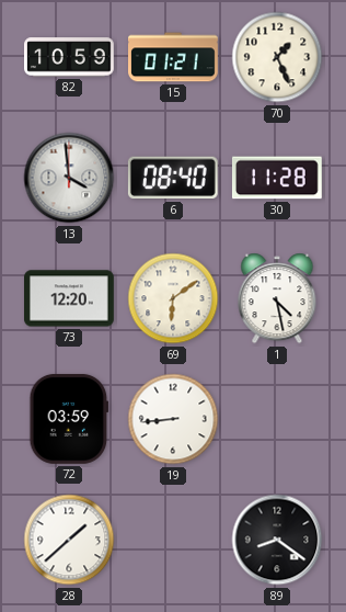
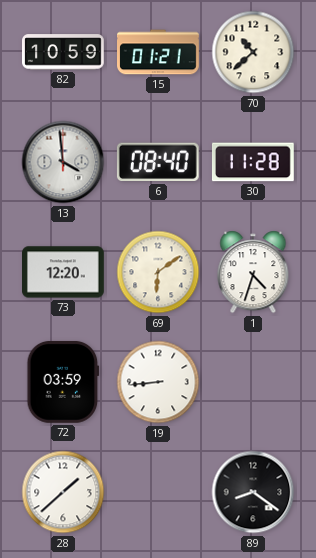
70: 1:26 -> 10:38
1: 4:28 -> 4:33
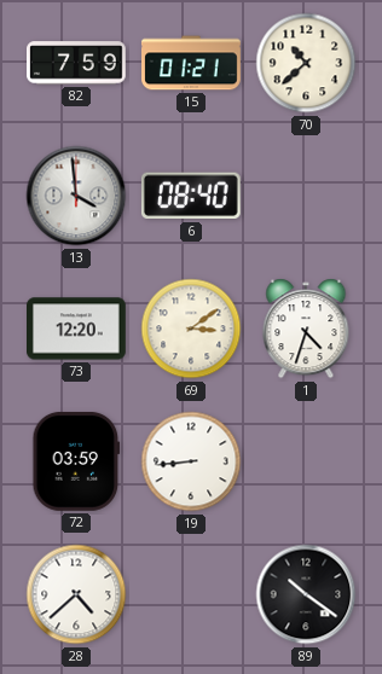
82: 10:59 -> 7:59
30: 11:28 -> none
69: 6:09 -> 3:09
28: 1:38 -> 4:38
89: 8:21 -> 10:21
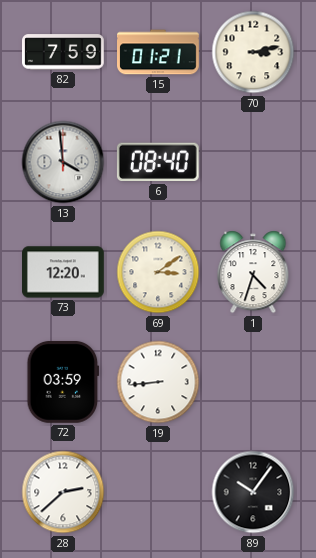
70: 10:38 -> 3:13
28: 4:38 -> 2:38
89: 10:21 -> 10:06
